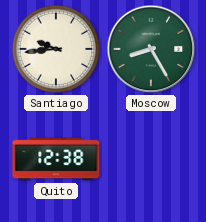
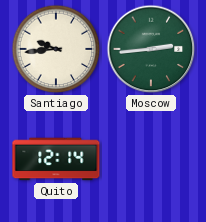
Moscow: 8:25 -> 2:44
Quito: 12:38 -> 12:14
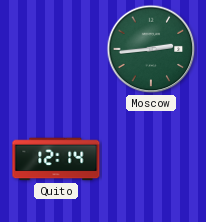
Santiago: 9:44 -> none
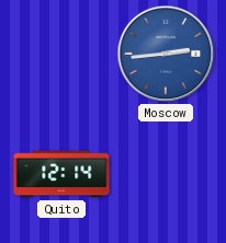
Moscow dial: green -> blue
